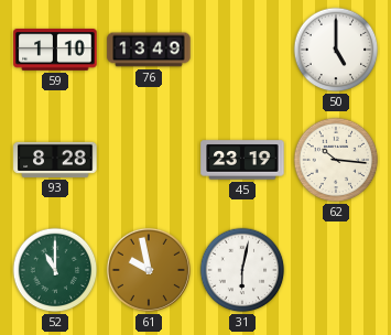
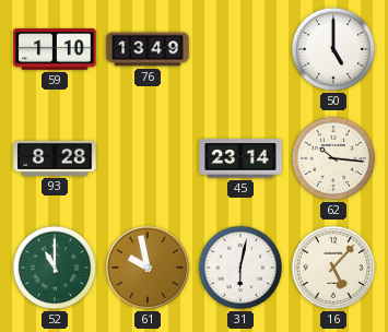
45: 23:19 -> 23:14
16: none -> 5:07
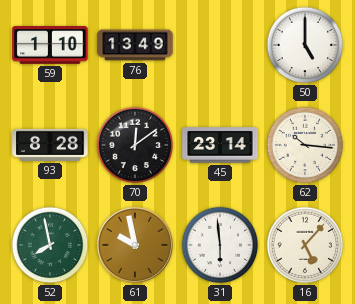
70: none -> 12:09
52: 11:00 -> 7:58
31: 6:02 -> 5:59
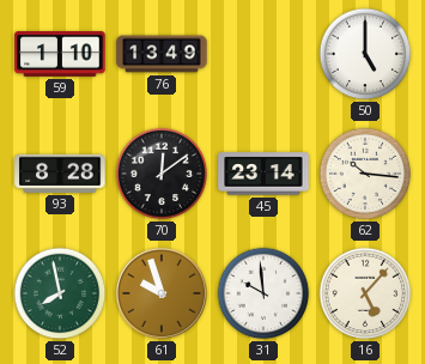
61: 9:58 -> 9:57
31: 5:59 -> 9:59
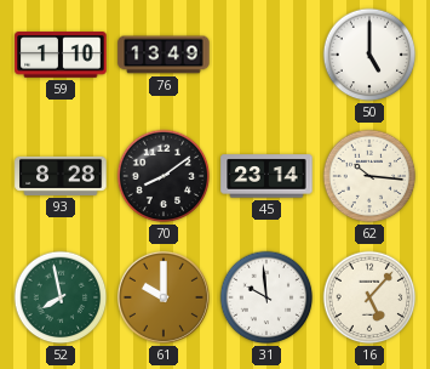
70: 12:09 -> 8:09
61: 9:57 -> 10:00
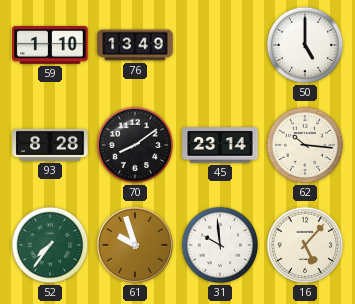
52: 7:58 -> 7:36
61: 10:00 -> 9:57
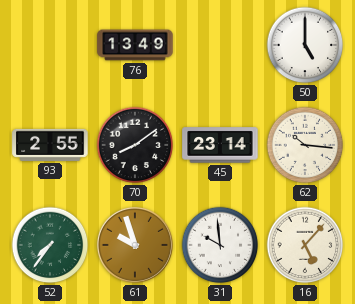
59: 1:10 -> none
93: 8:28 -> 2:55
